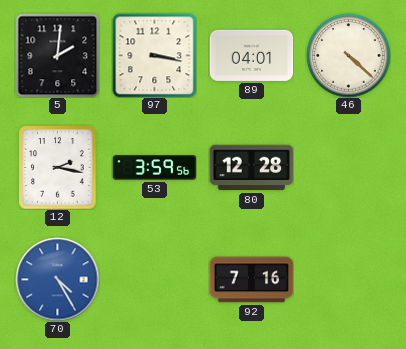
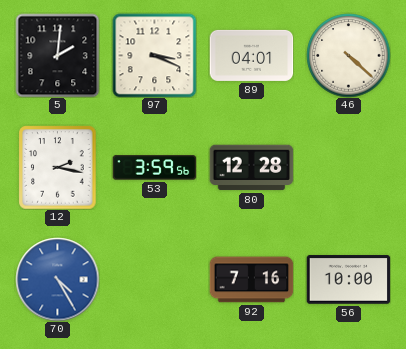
97: 3:17 -> 3:19
56: none -> 10:00
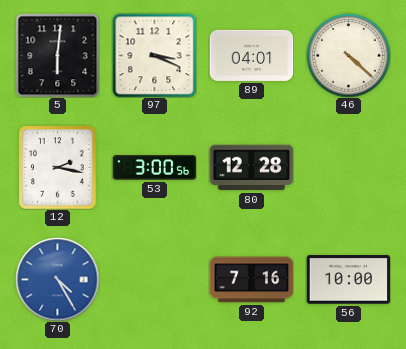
5: 2:01 -> 6:01
53: 3:59 -> 3:00
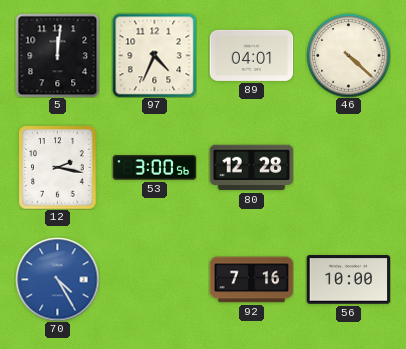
5: 6:01 -> 12:01
97: 3:19 -> 4:34
